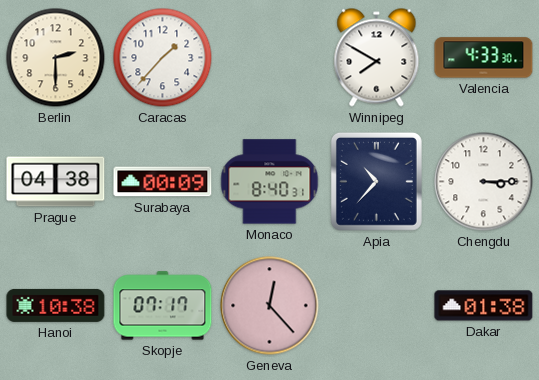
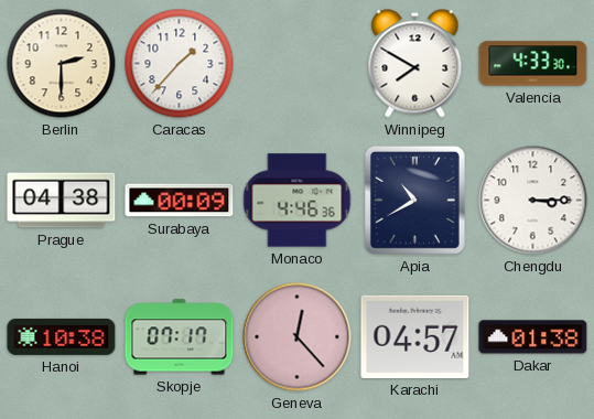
Monaco: 8:40 -> 4:46
Apia: 10:37 -> 10:40
Karachi: none -> 04:57
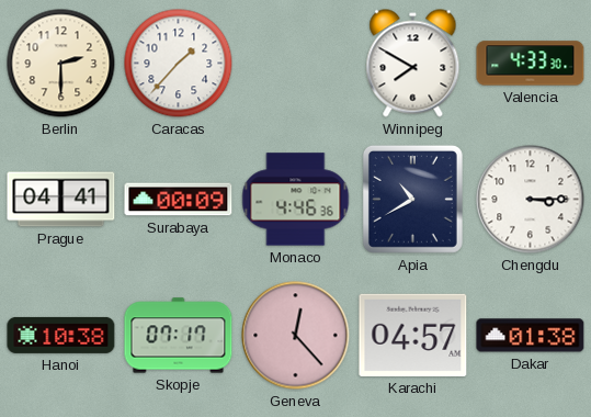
Prague: 04:38 -> 04:41
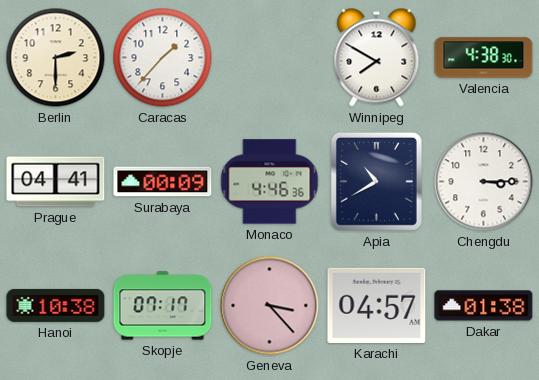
Valencia: 4:33 -> 4:38
Geneva: 12:23 -> 3:23
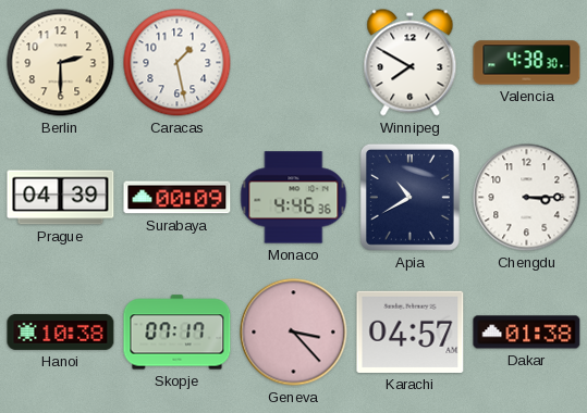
Caracas: 1:37 -> 1:28
Prague: 04:41 -> 04:39
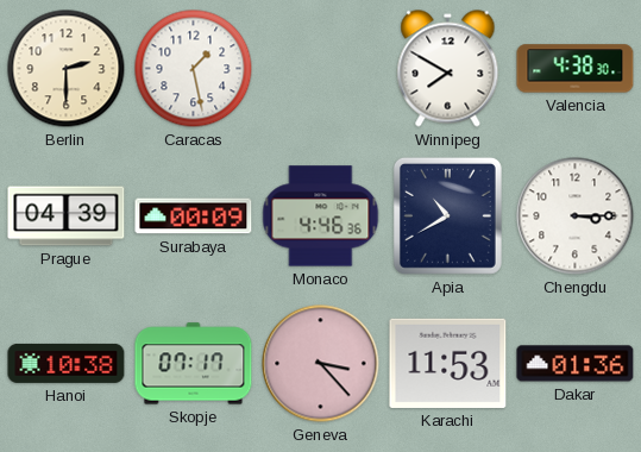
Karachi: 04:57 -> 11:53
Dakar: 01:38 -> 01:36
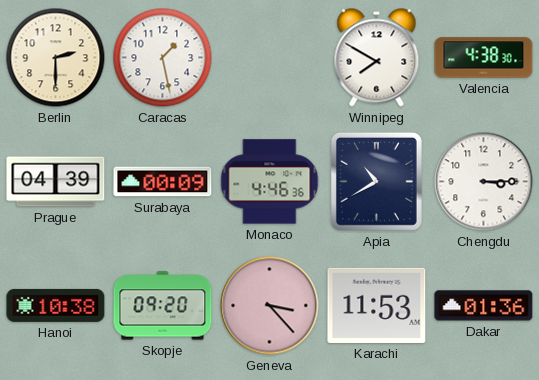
Skopje: 07:17 -> 09:20
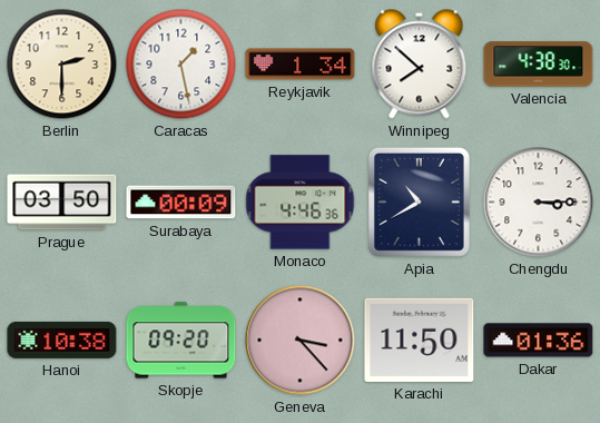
Reykjavik: none -> 1:34
Winnipeg: 7:50 -> 7:52
Prague: 04:39 -> 03:50
Karachi: 11:53 -> 11:50
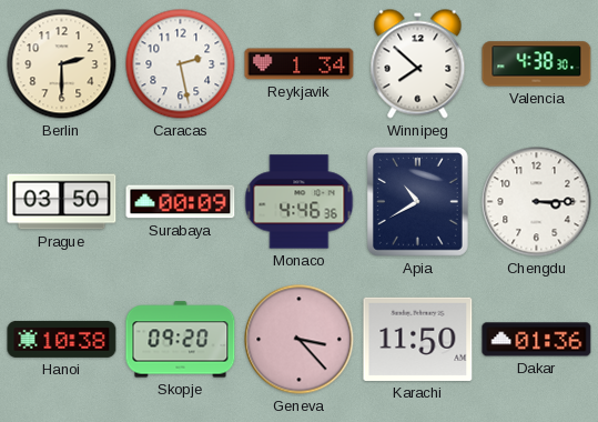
Caracas: 1:28 -> 2:28
